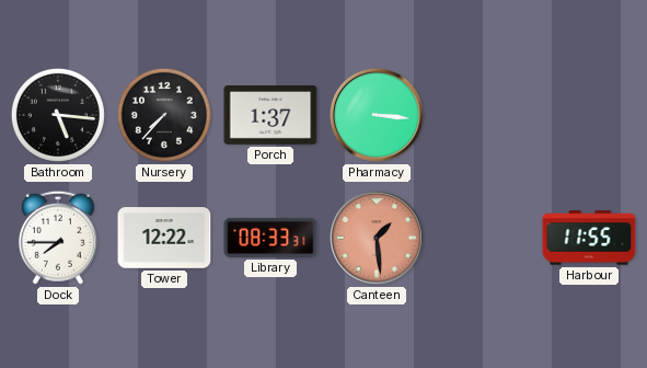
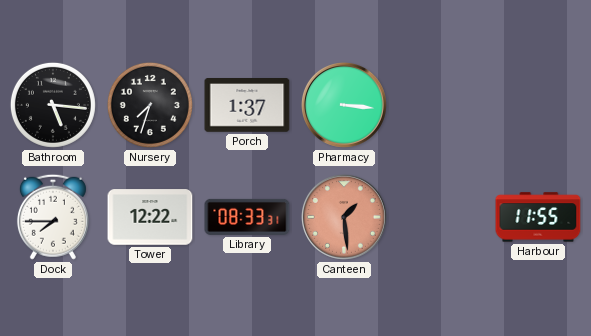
Nursery: 7:37 -> 7:33
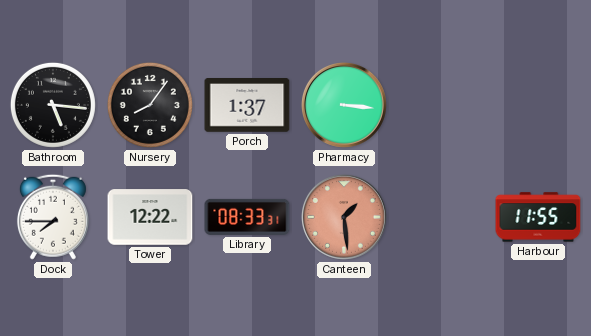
Nursery: 7:33 -> 8:06
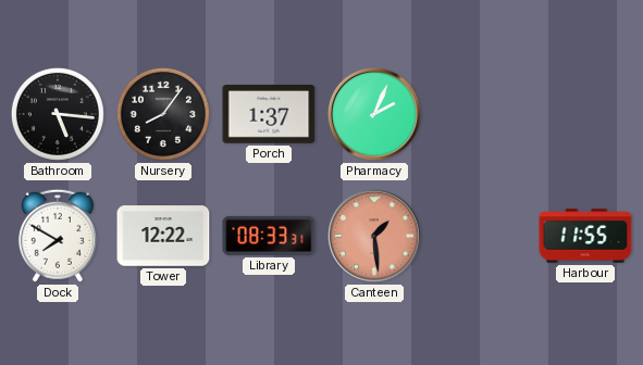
Pharmacy: 3:16 -> 2:04
Dock: 7:45 -> 7:50
